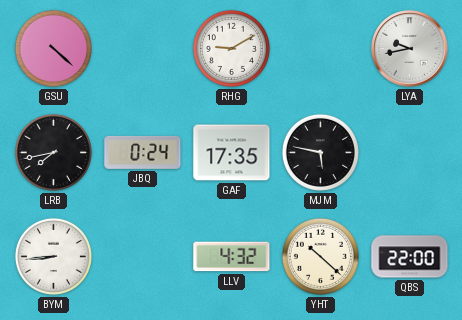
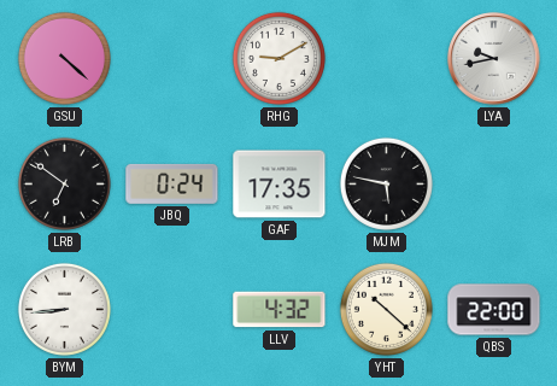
LRB: 7:43 -> 6:51
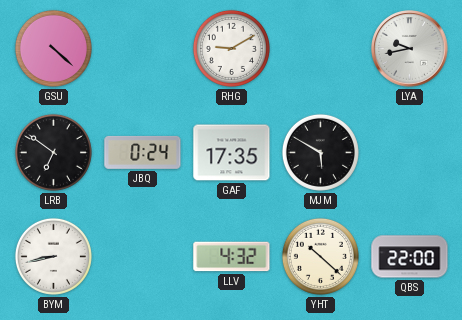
MJM: 5:47 -> 5:50
BYM: 8:44 -> 8:43
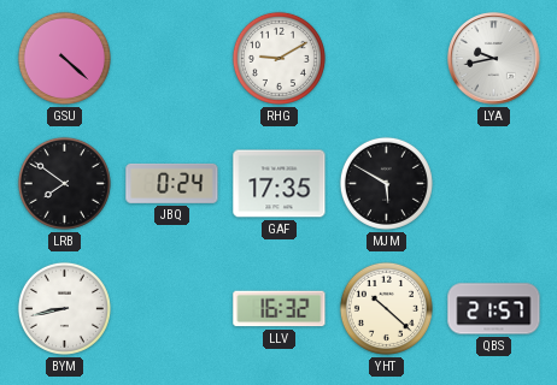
LRB: 6:51 -> 7:51
LLV: 4:32 -> 16:32
QBS: 22:00 -> 21:57
